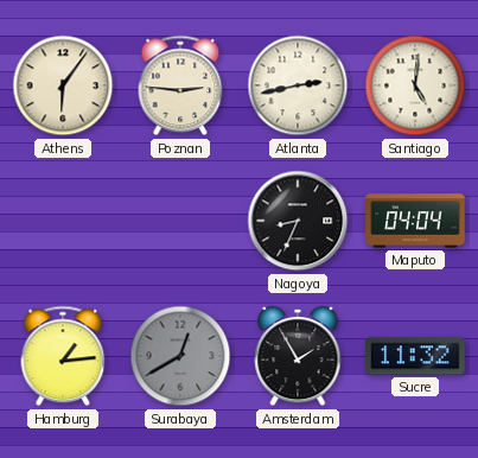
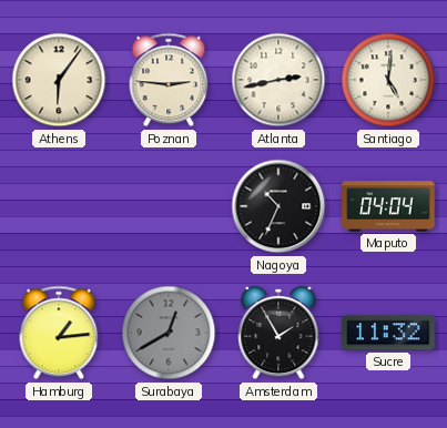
Nagoya: 8:34 -> 10:34
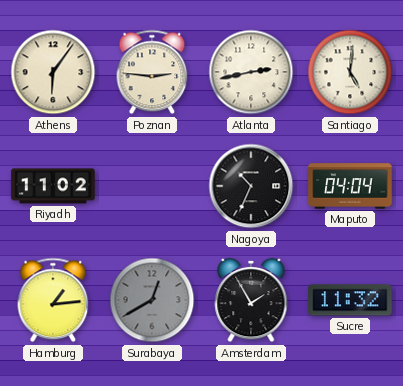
Riyadh: none -> 11:02
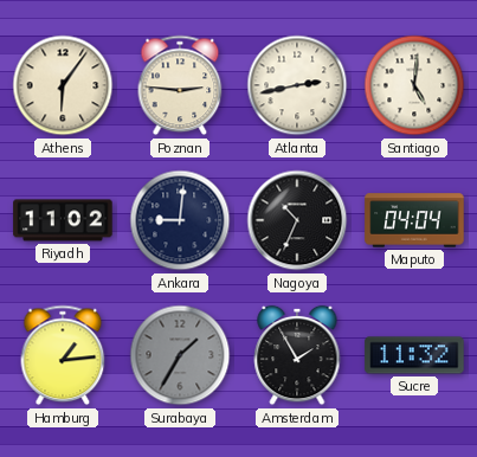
Ankara: none -> 9:01
Surabaya: 12:40 -> 1:35
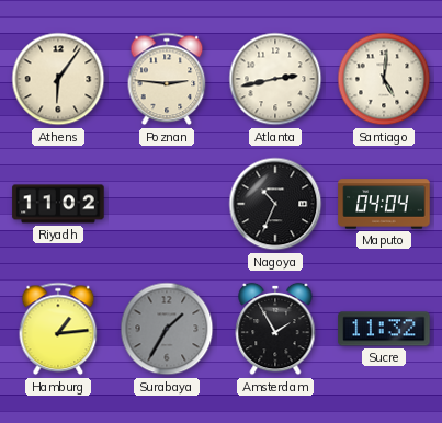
Ankara: 9:01 -> none
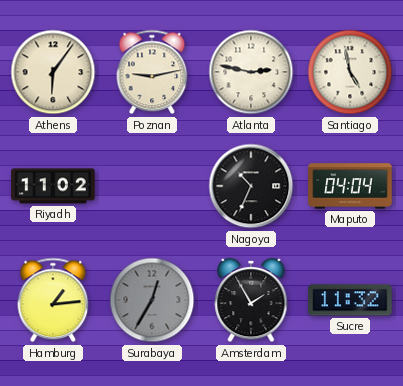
Poznan: 2:46 -> 9:13
Atlanta: 2:43 -> 2:47
Santiago: 5:01 -> 4:58
Surabaya: 1:35 -> 12:35
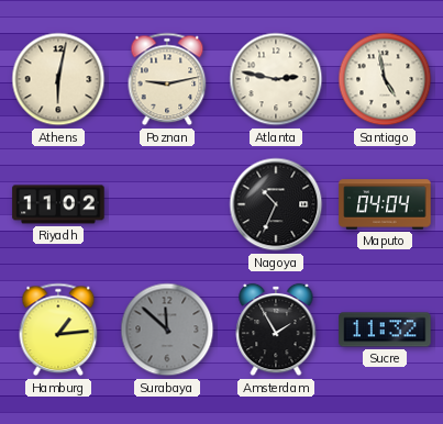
Athens: 6:06 -> 6:02
Surabaya: 12:35 -> 11:52
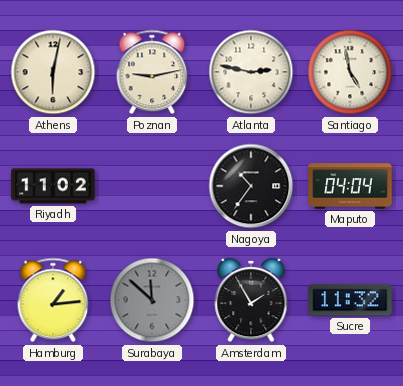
Nagoya: 10:34 -> 10:36
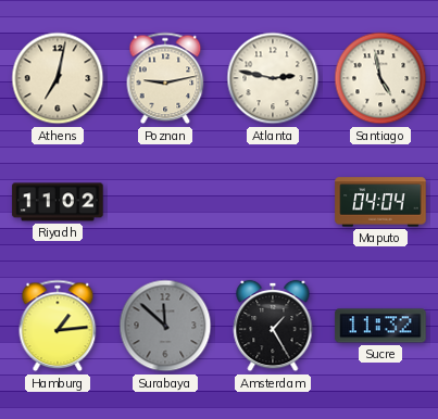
Athens: 6:02 -> 7:02
Nagoya: 10:36 -> none
Amsterdam: 1:55 -> 1:25
